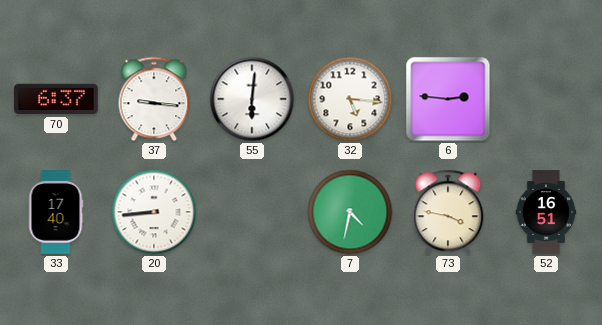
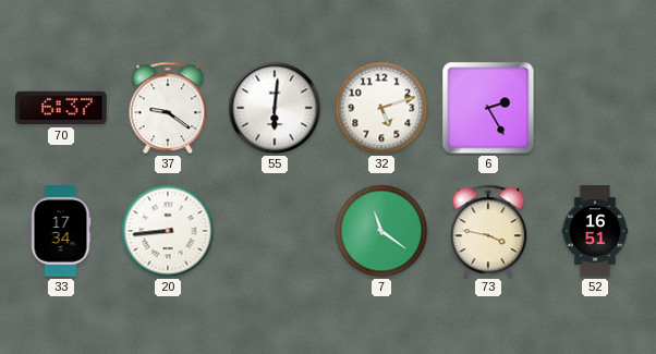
37: 9:16 -> 9:21
32: 5:16 -> 5:12
6: 2:46 -> 2:25
33: 17:40 -> 17:34
7: 4:32 -> 11:21
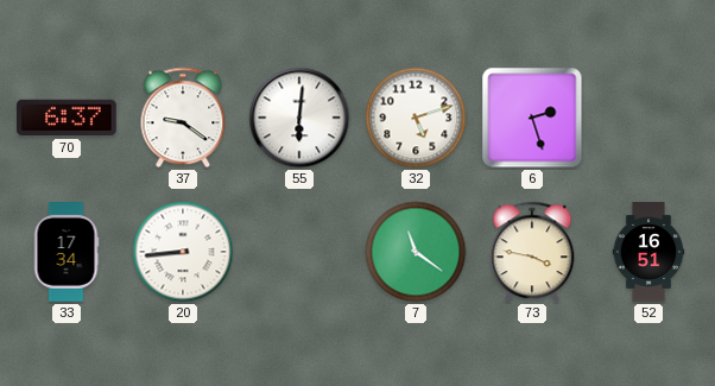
6: 2:25 -> 2:27
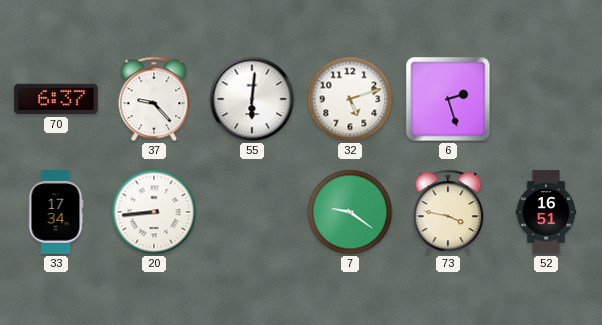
37: 9:21 -> 9:23
7: 11:21 -> 9:21
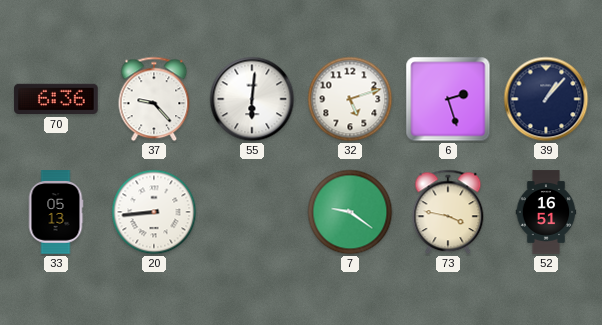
70: 6:37 -> 6:36
39: none -> 1:07
33: 17:34 -> 05:13
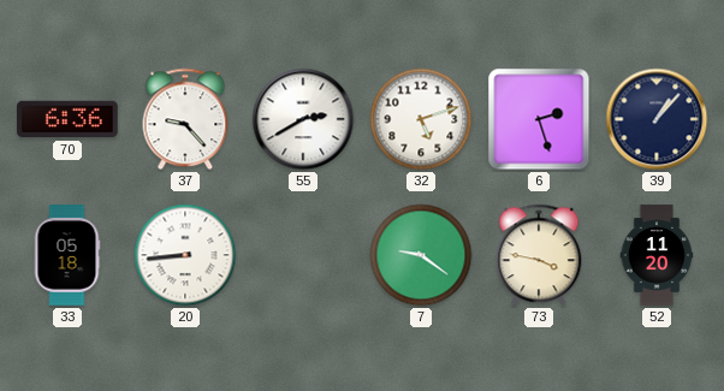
55: 6:01 -> 2:40
33: 05:13 -> 05:18
52: 16:51 -> 11:20
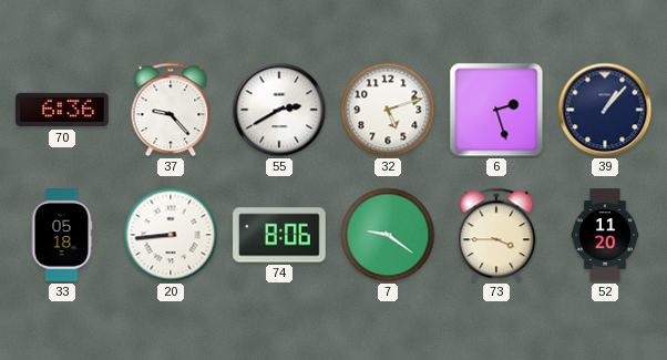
74: none -> 8:06
73: 3:47 -> 3:45
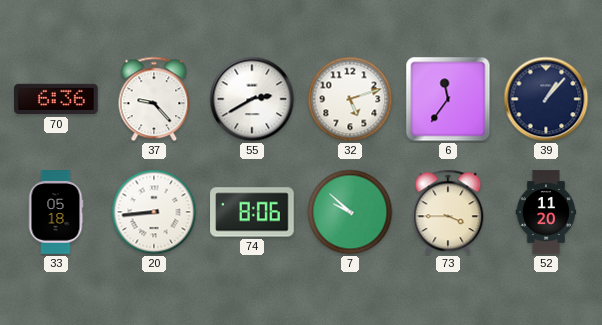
6: 2:27 -> 11:36
7: 9:21 -> 9:52
